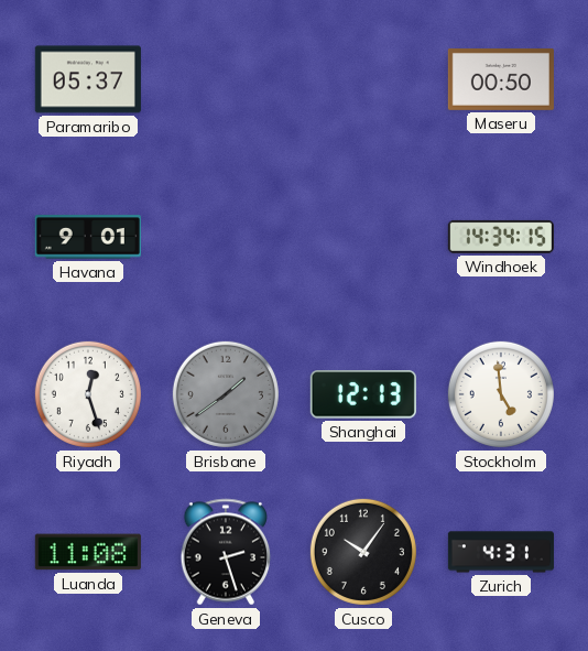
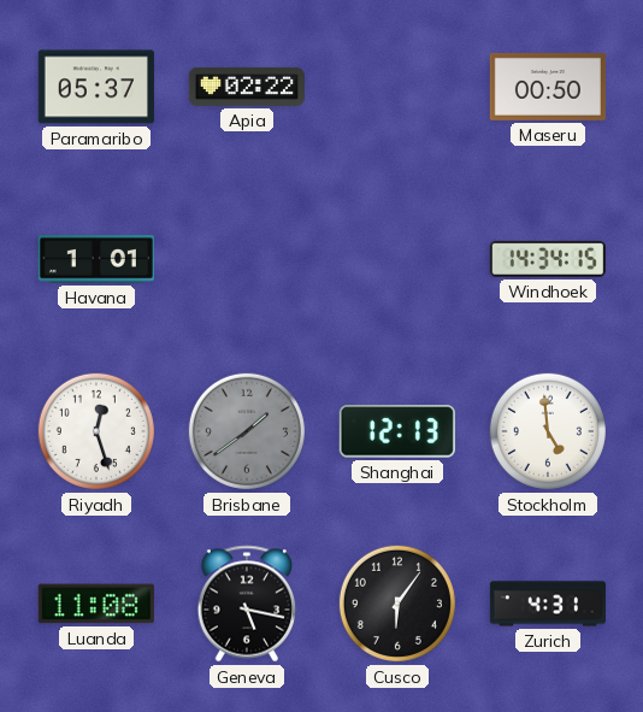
Apia: none -> 02:22
Havana: 9:01 -> 1:01
Geneva: 2:27 -> 5:17
Cusco: 10:06 -> 6:06
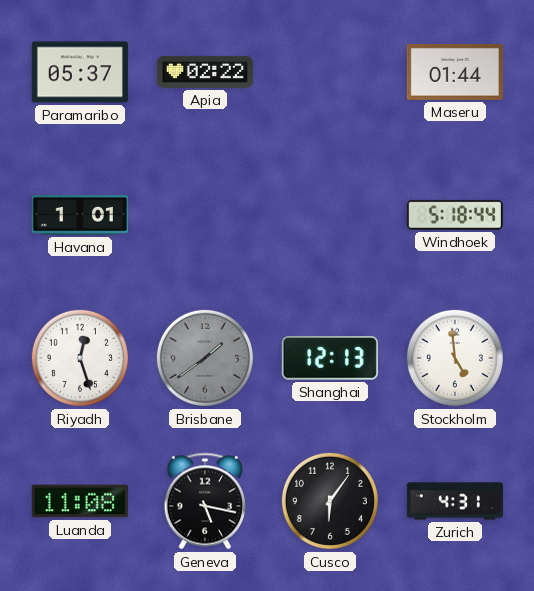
Maseru: 00:50 -> 01:44
Windhoek: 14:34 -> 5:18
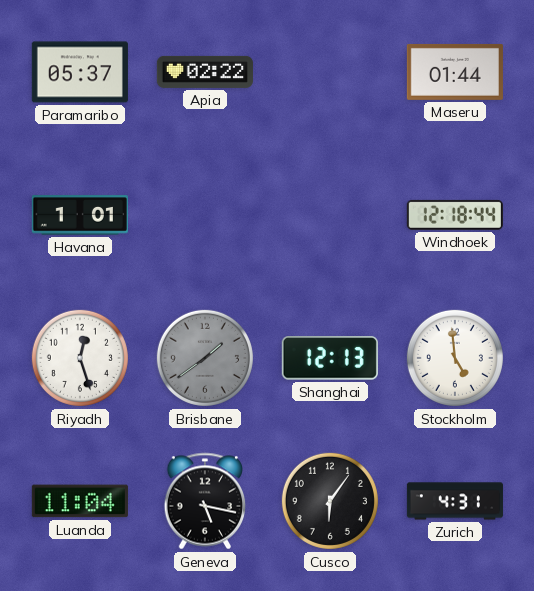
Windhoek: 5:18 -> 12:18
Luanda: 11:08 -> 11:04
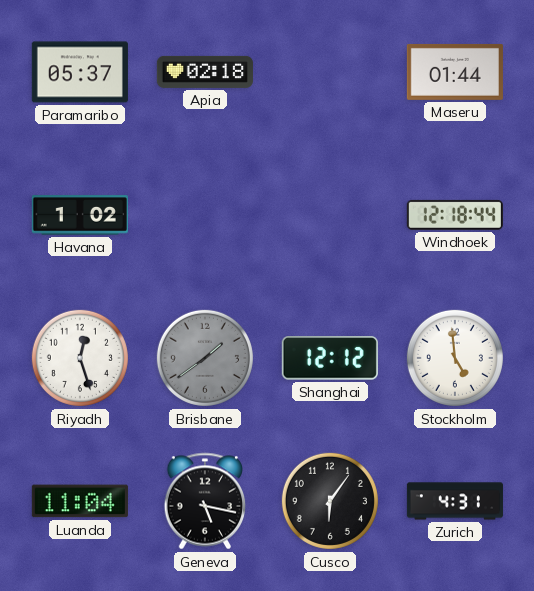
Apia: 02:22 -> 02:18
Havana: 1:01 -> 1:02
Shanghai: 12:13 -> 12:12
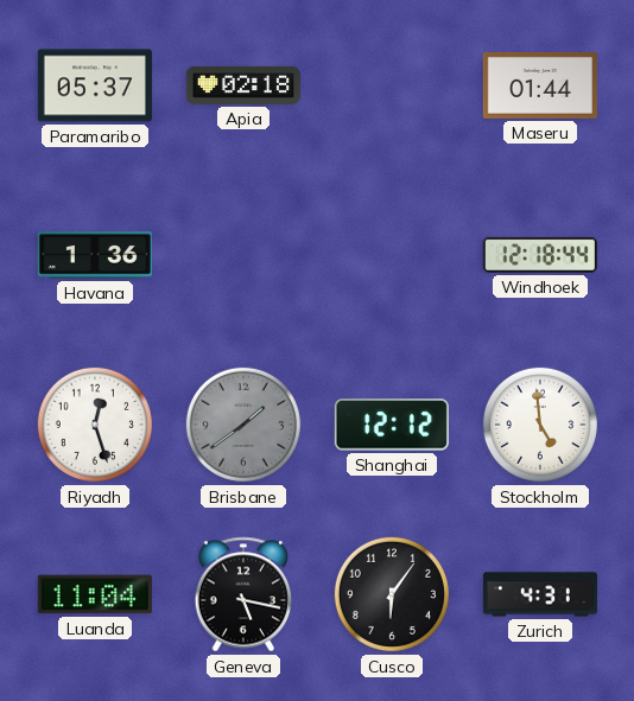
Havana: 1:02 -> 1:36
